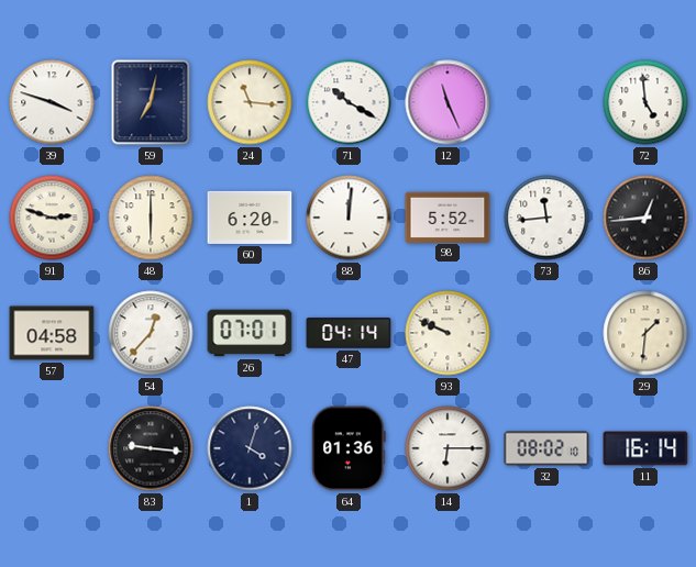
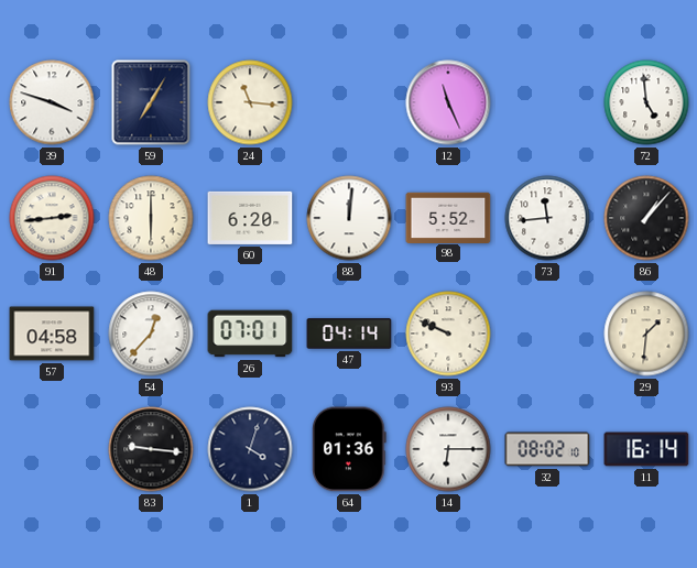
59: 7:02 -> 7:05
71: 10:20 -> none
91: 2:48 -> 2:44
86: 12:44 -> 1:07
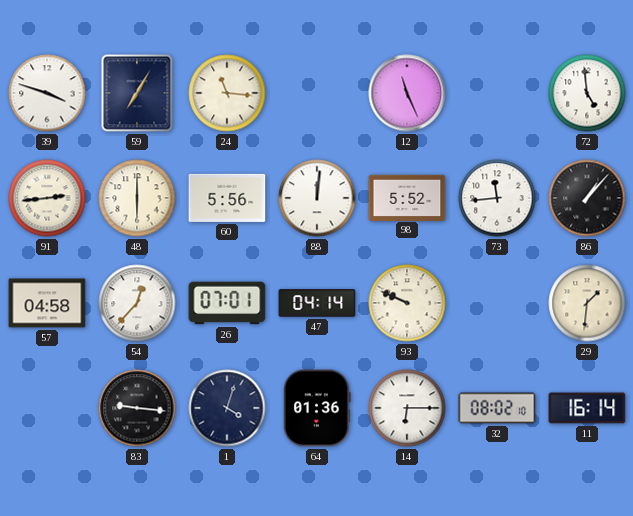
60: 6:20 -> 5:56
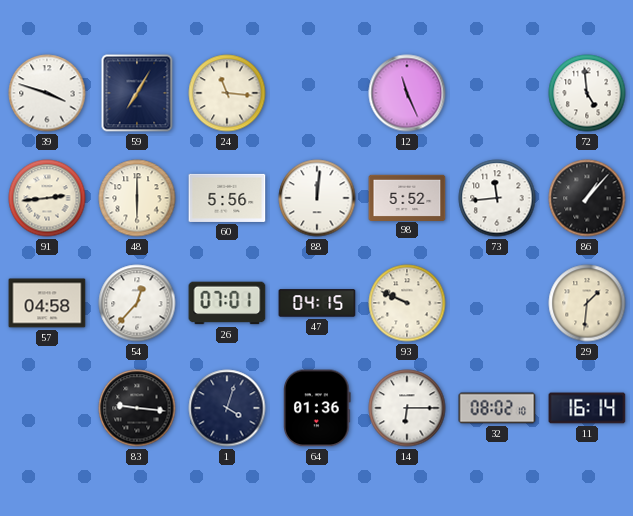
47: 04:14 -> 04:15
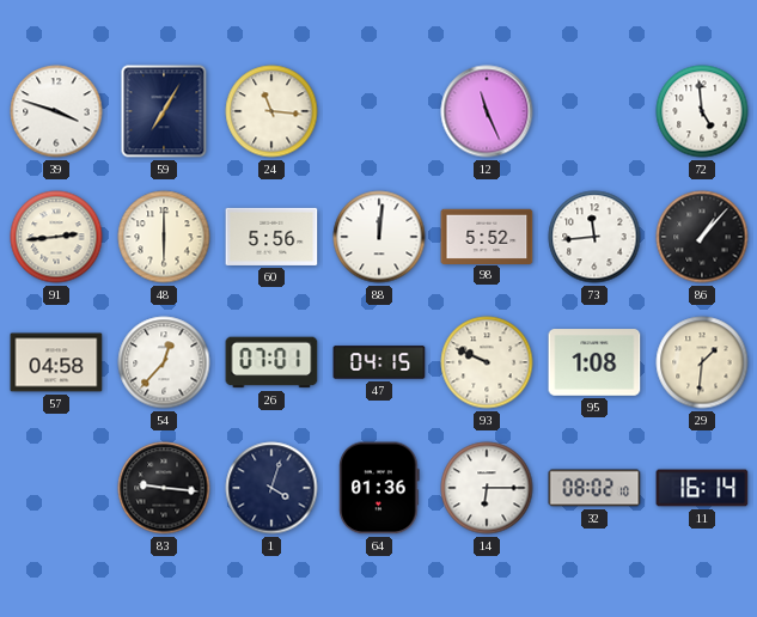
95: none -> 1:08
